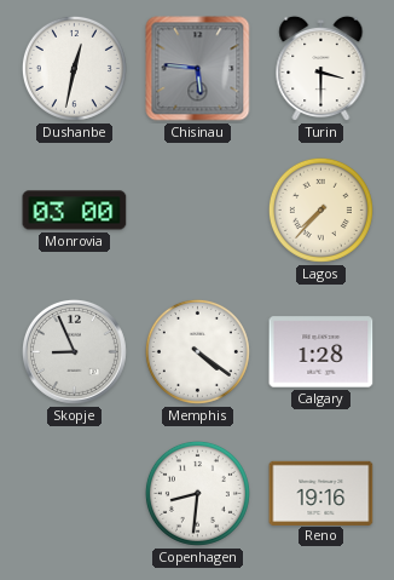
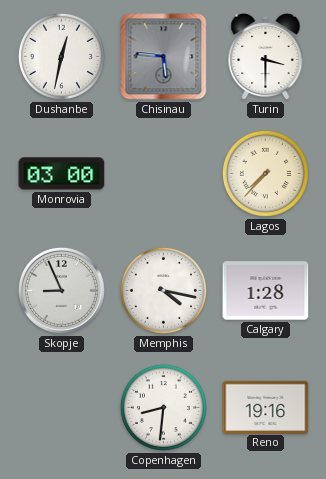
Memphis: 4:21 -> 4:17
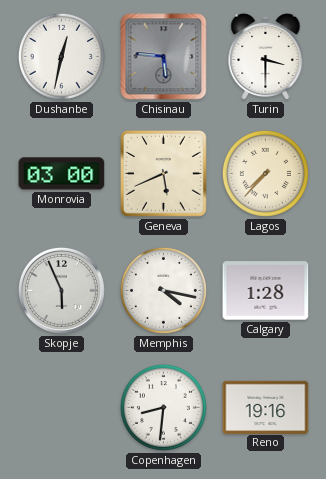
Geneva: none -> 5:41
Skopje: 8:56 -> 5:56
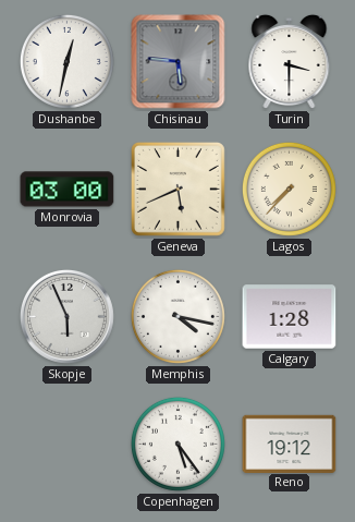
Copenhagen: 8:31 -> 5:24
Reno: 19:16 -> 19:12
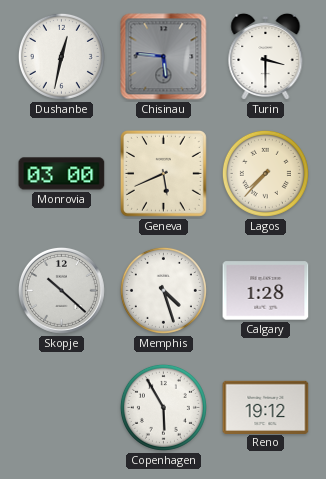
Skopje: 5:56 -> 10:22
Memphis: 4:17 -> 4:27
Copenhagen: 5:24 -> 5:55
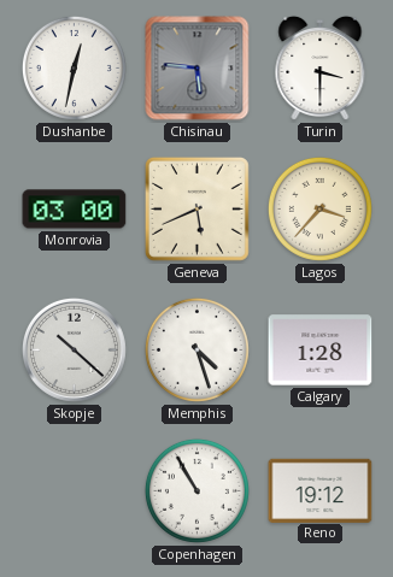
Lagos: 7:37 -> 3:37
Copenhagen: 5:55 -> 10:55
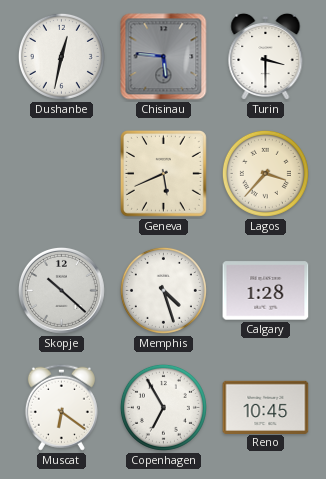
Monrovia: 03:00 -> none
Muscat: none -> 6:21
Copenhagen: 10:55 -> 6:55
Reno: 19:12 -> 10:45
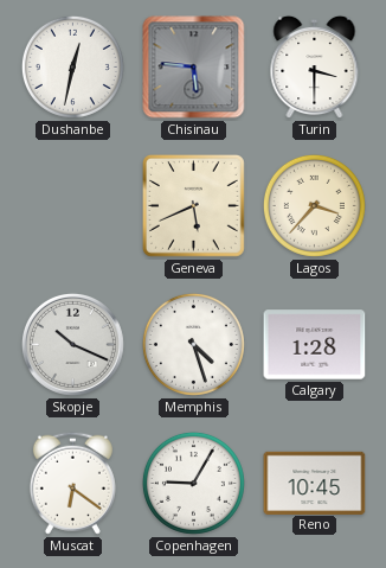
Skopje: 10:22 -> 10:19
Copenhagen: 6:55 -> 9:05
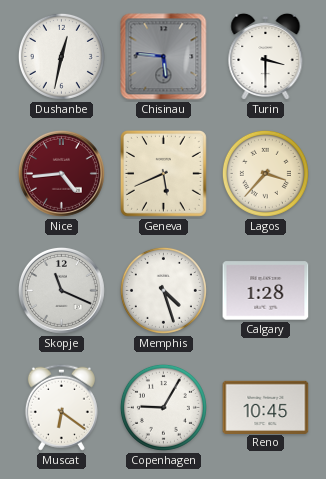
Nice: none -> 4:44
Skopje: 10:19 -> 11:19
